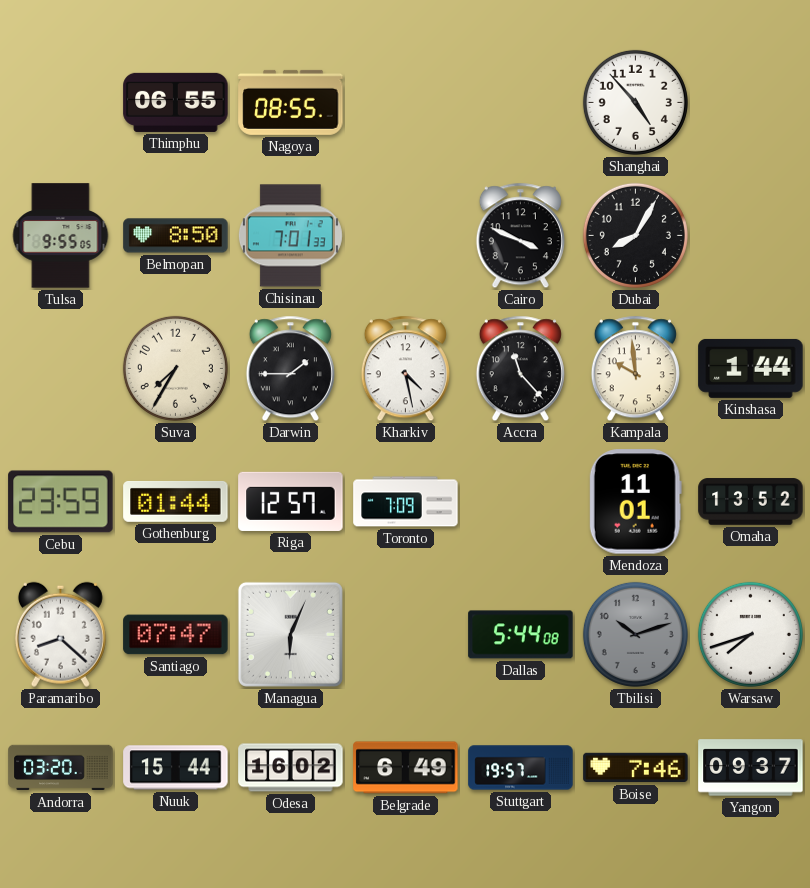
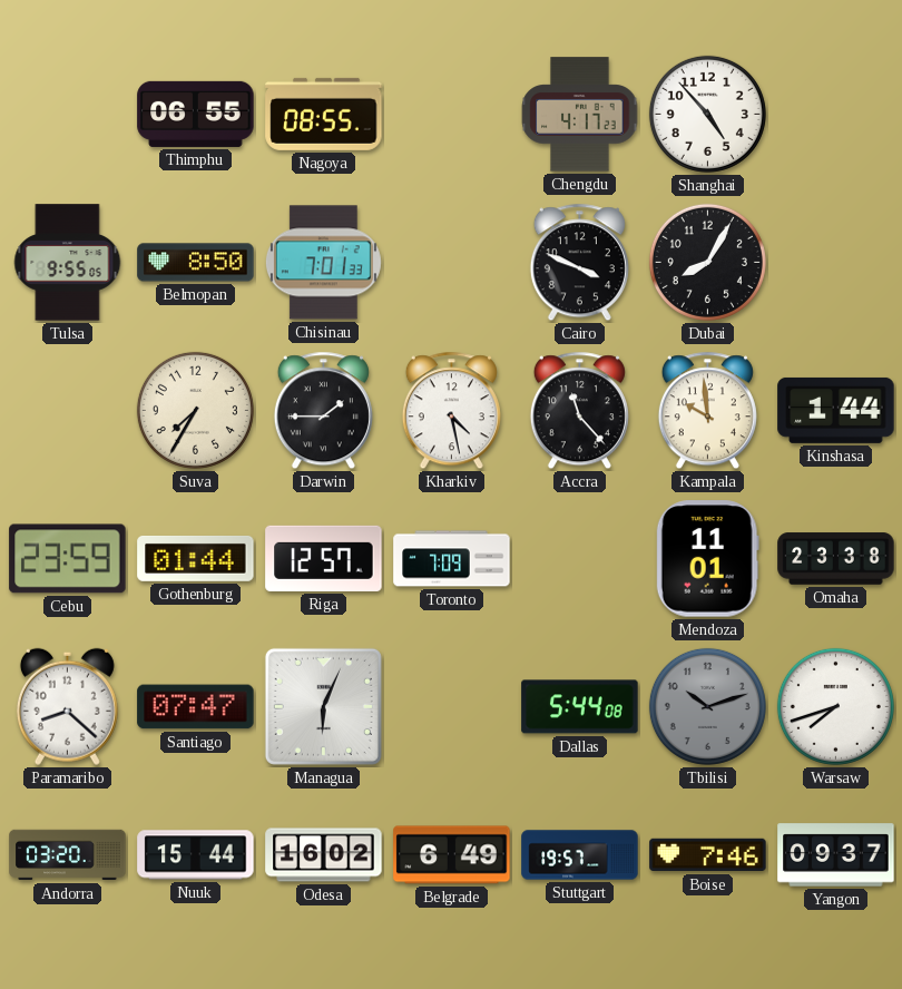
Chengdu: none -> 4:17
Omaha: 13:52 -> 23:38
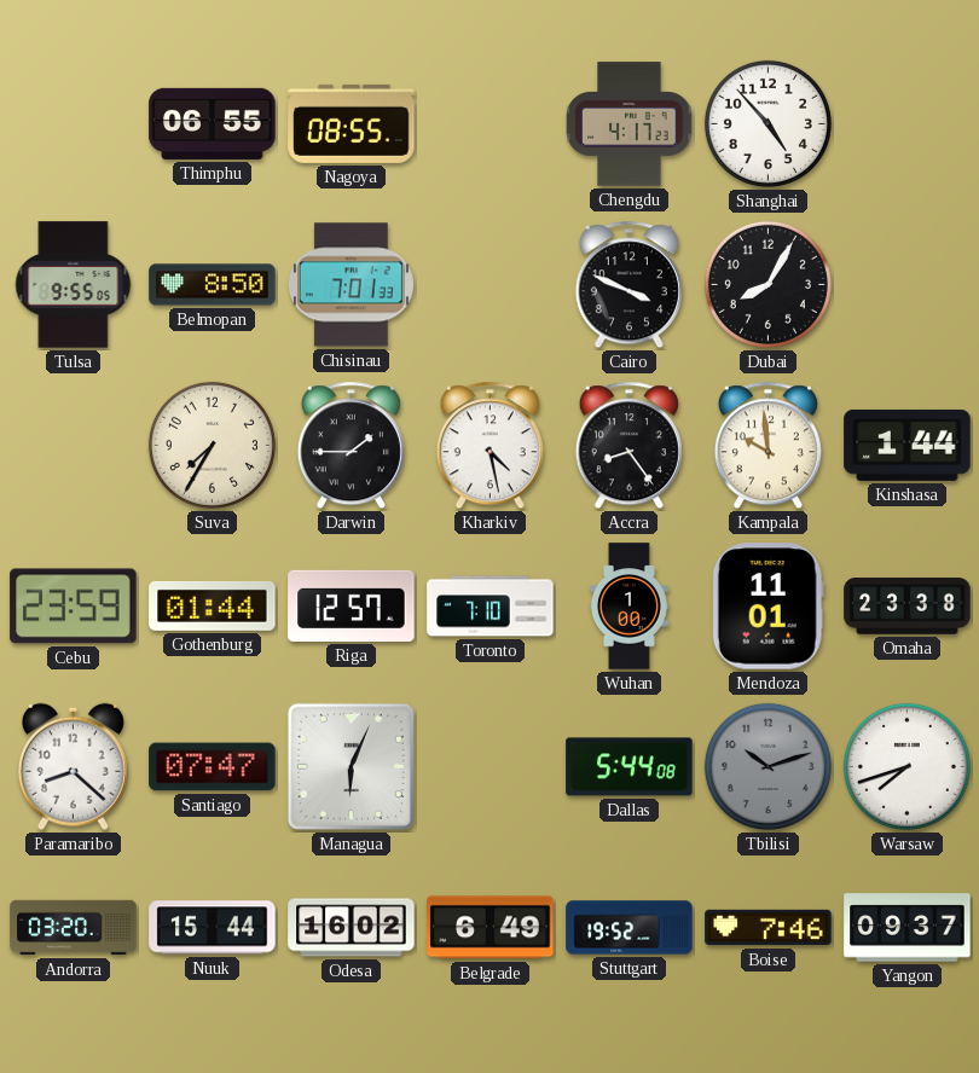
Accra: 11:23 -> 8:24
Toronto: 7:09 -> 7:10
Wuhan: none -> 1:00
Stuttgart: 19:57 -> 19:52
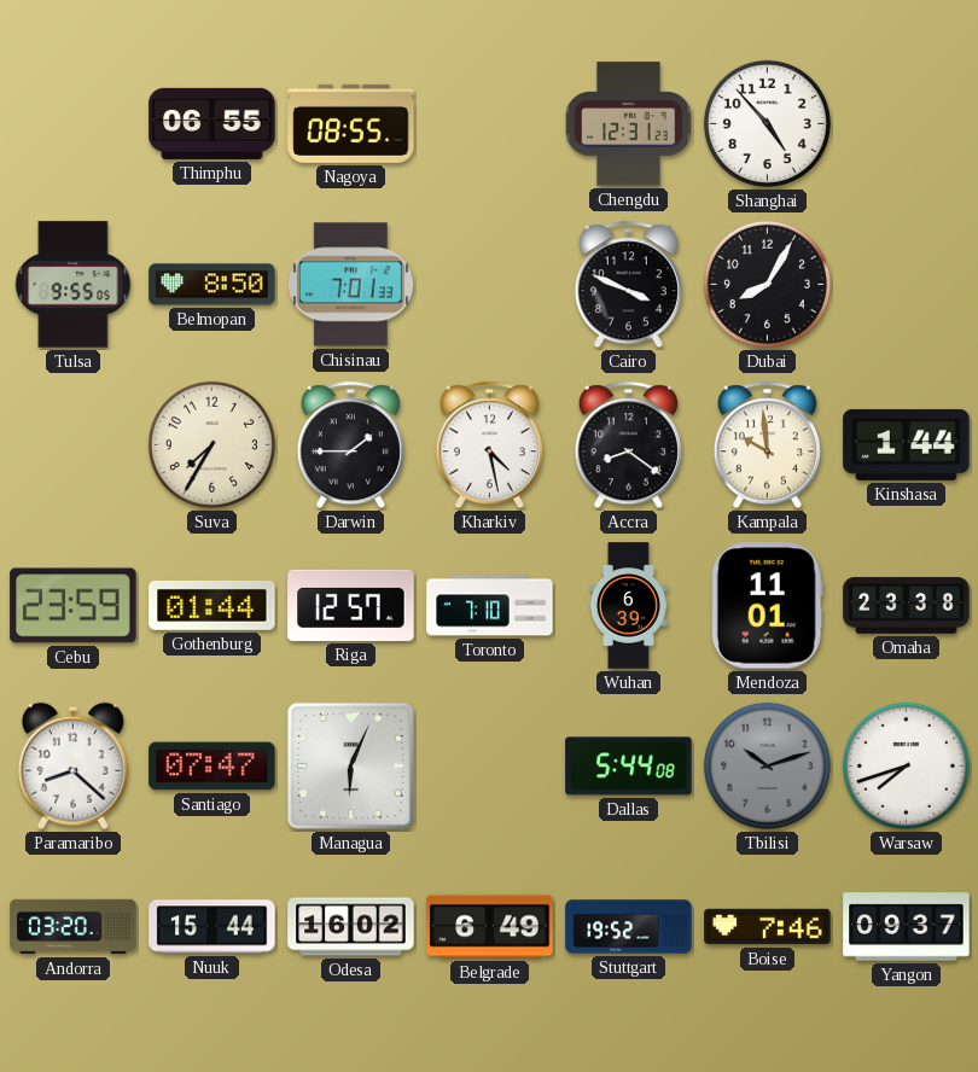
Chengdu: 4:17 -> 12:31
Accra: 8:24 -> 8:21
Wuhan: 1:00 -> 6:39
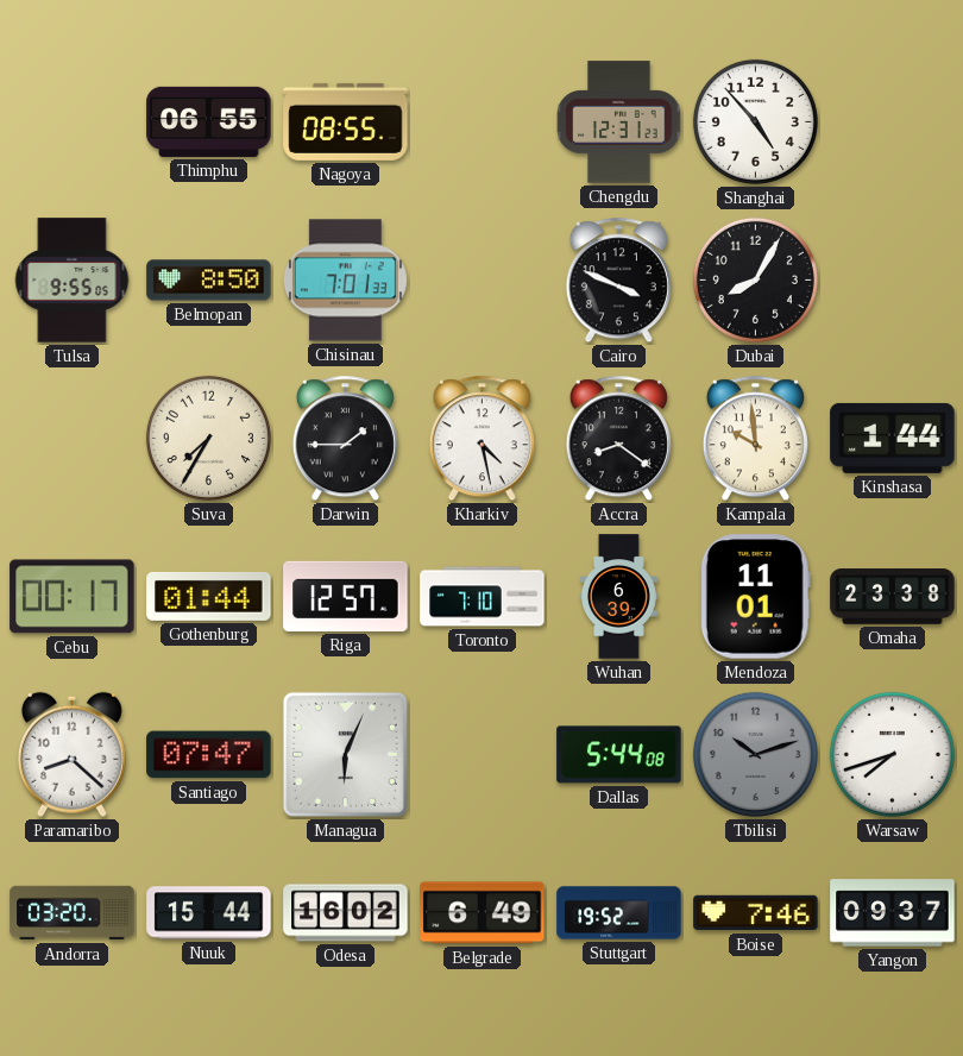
Cebu: 23:59 -> 00:17
